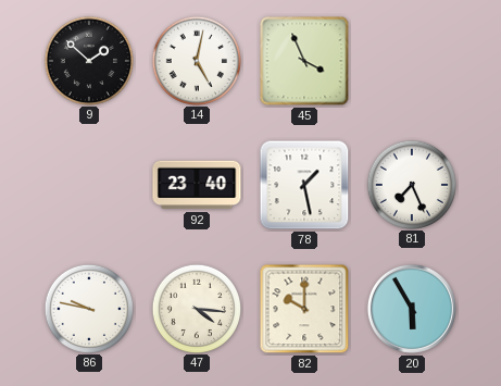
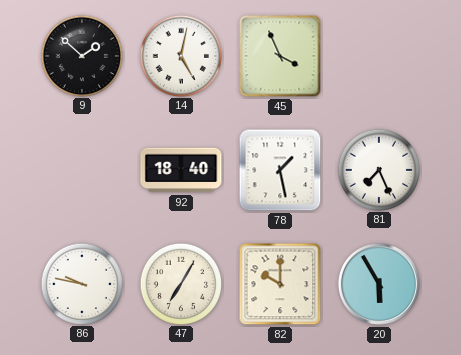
92: 23:40 -> 18:40
47: 4:16 -> 7:05
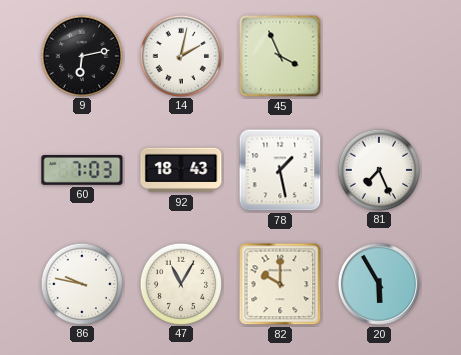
9: 1:52 -> 6:13
14: 5:02 -> 2:02
60: none -> 7:03
92: 18:40 -> 18:43
47: 7:05 -> 11:05
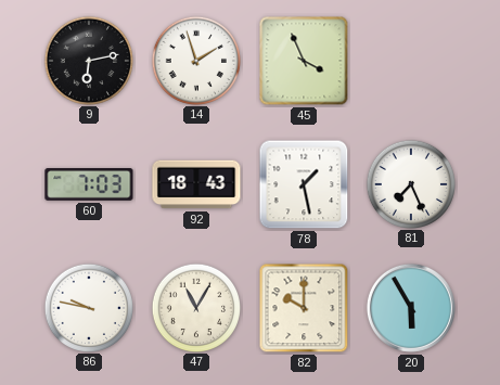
14: 2:02 -> 1:57
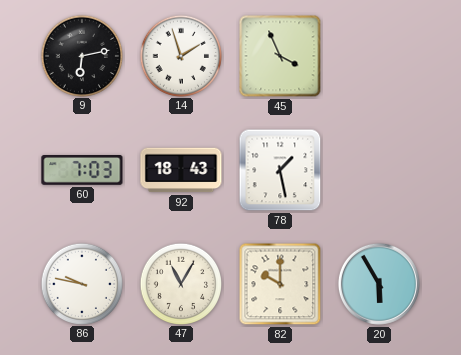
81: 7:26 -> none
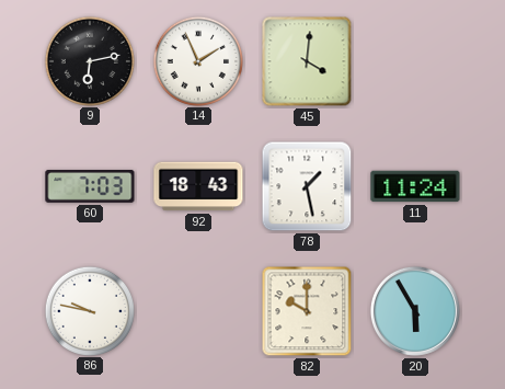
14: 1:57 -> 1:56
45: 3:56 -> 4:01
11: none -> 11:24
47: 11:05 -> none
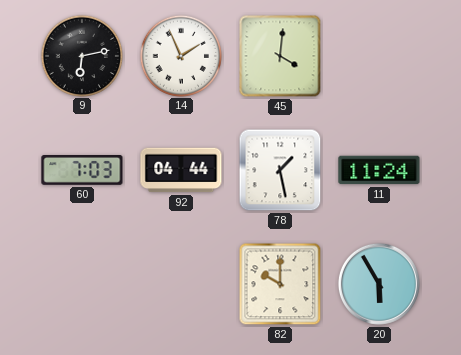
92: 18:43 -> 04:44
86: 9:47 -> none
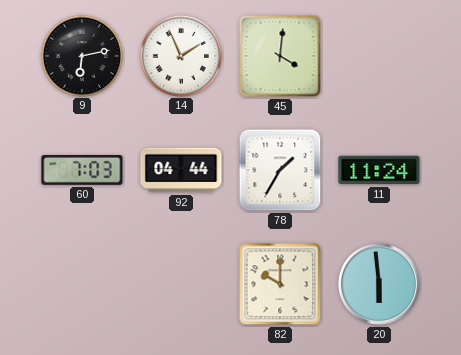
78: 1:28 -> 1:35
20: 5:55 -> 5:59
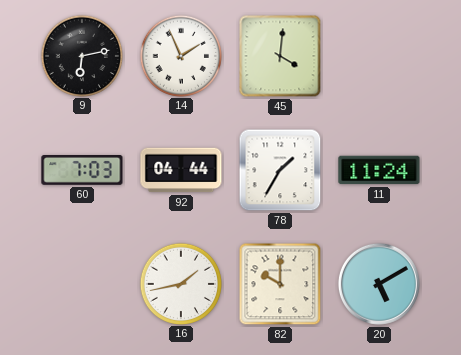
16: none -> 1:43
20: 5:59 -> 5:10
